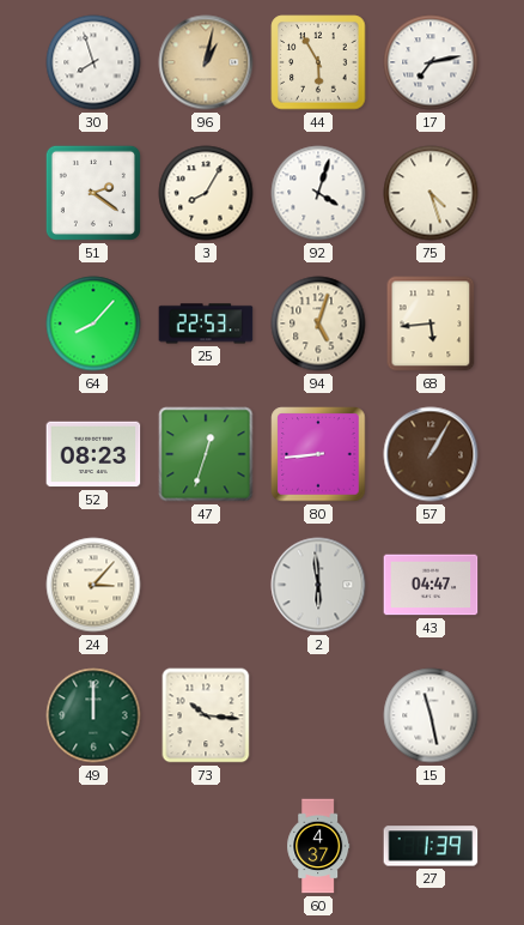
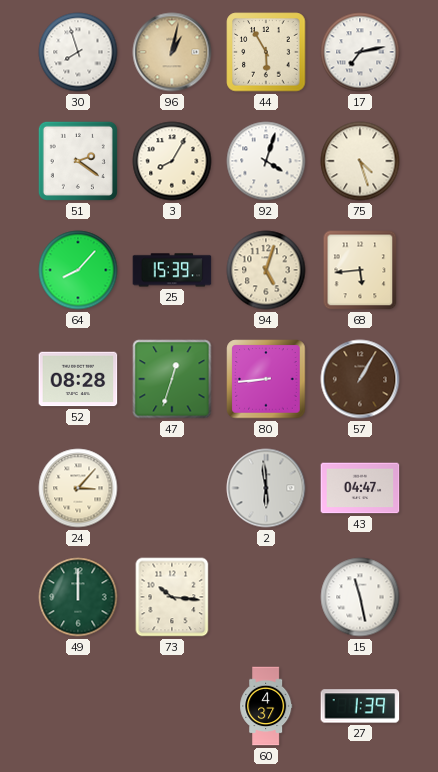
25: 22:53 -> 15:39
52: 08:23 -> 08:28
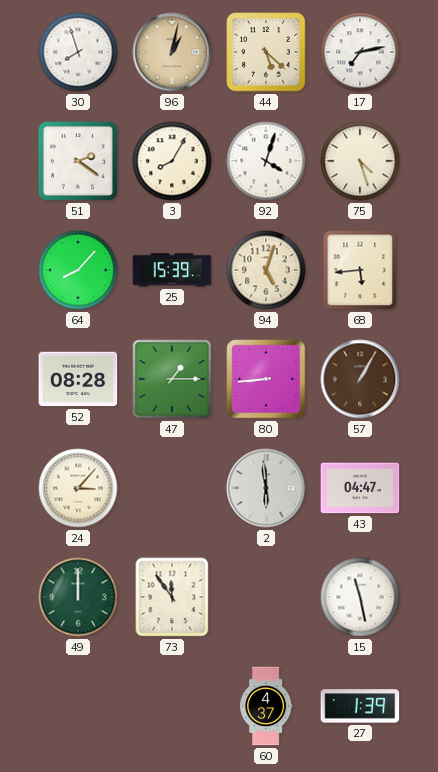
44: 5:55 -> 5:22
47: 12:33 -> 1:15
73: 10:16 -> 11:54
